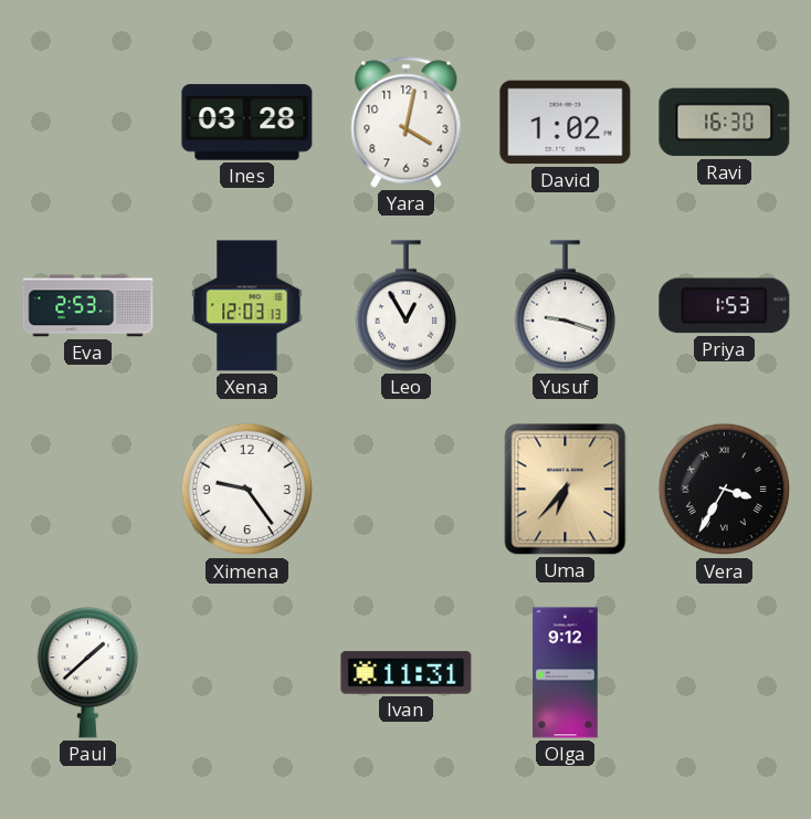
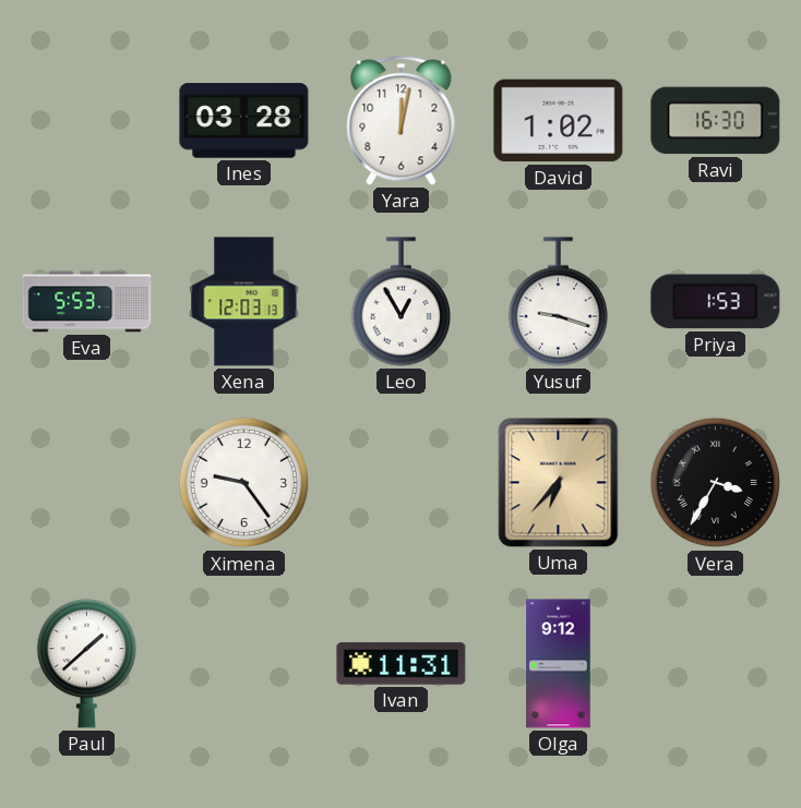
Yara: 4:02 -> 12:02
Eva: 2:53 -> 5:53
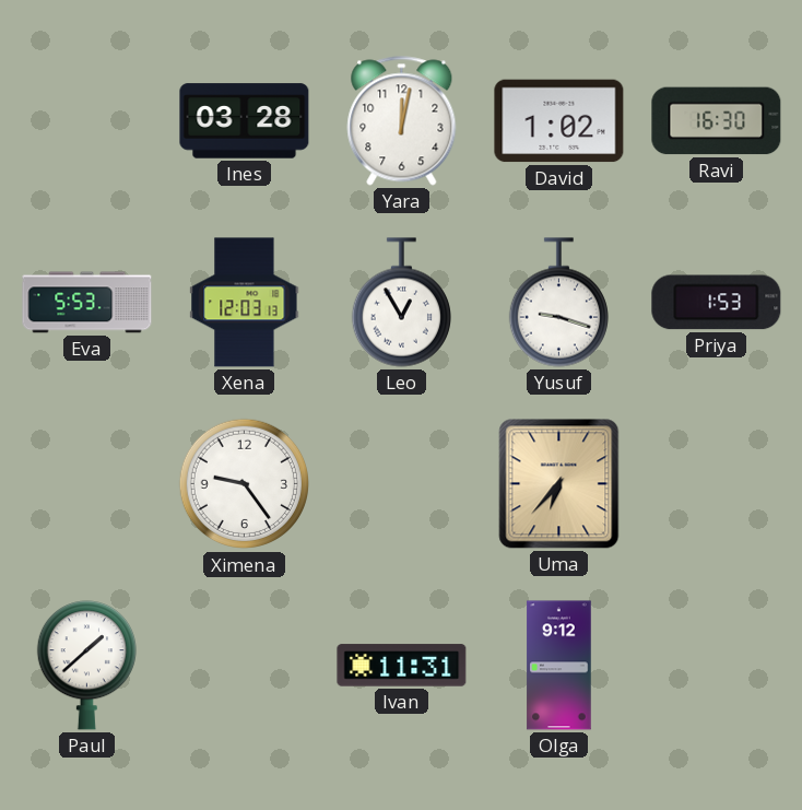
Vera: 3:35 -> none
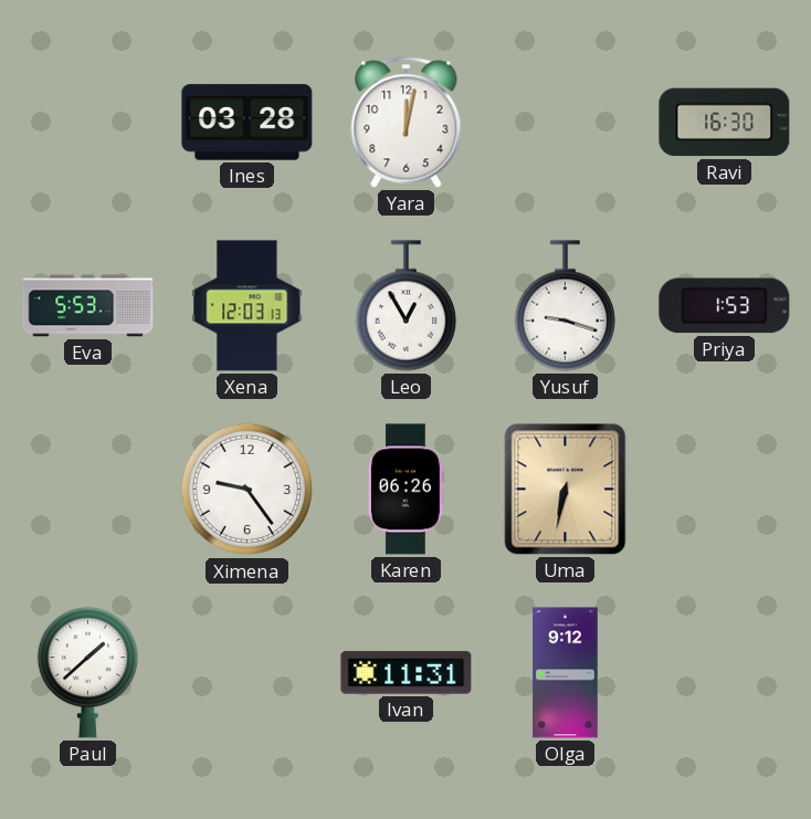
David: 1:02 -> none
Karen: none -> 06:26
Uma: 6:37 -> 6:32
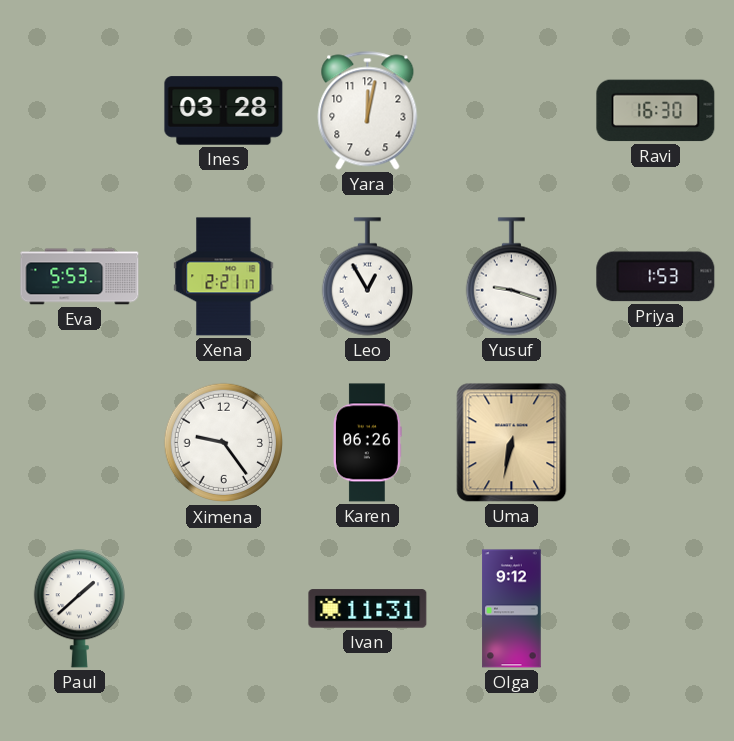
Xena: 12:03 -> 2:21
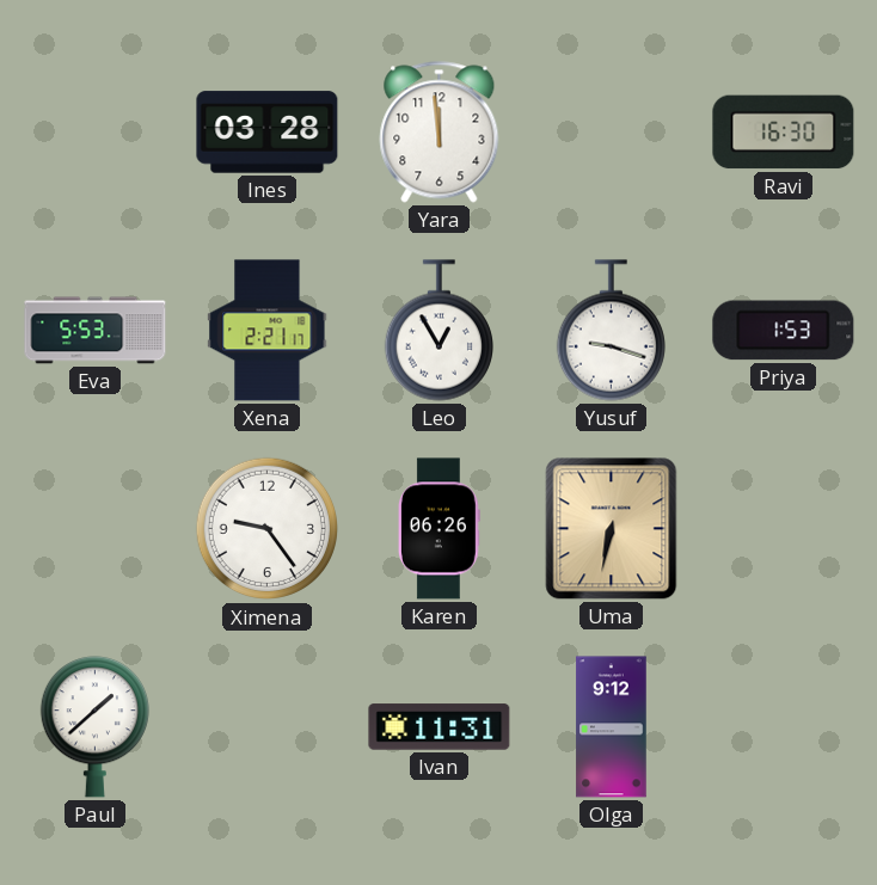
Yara: 12:02 -> 11:59
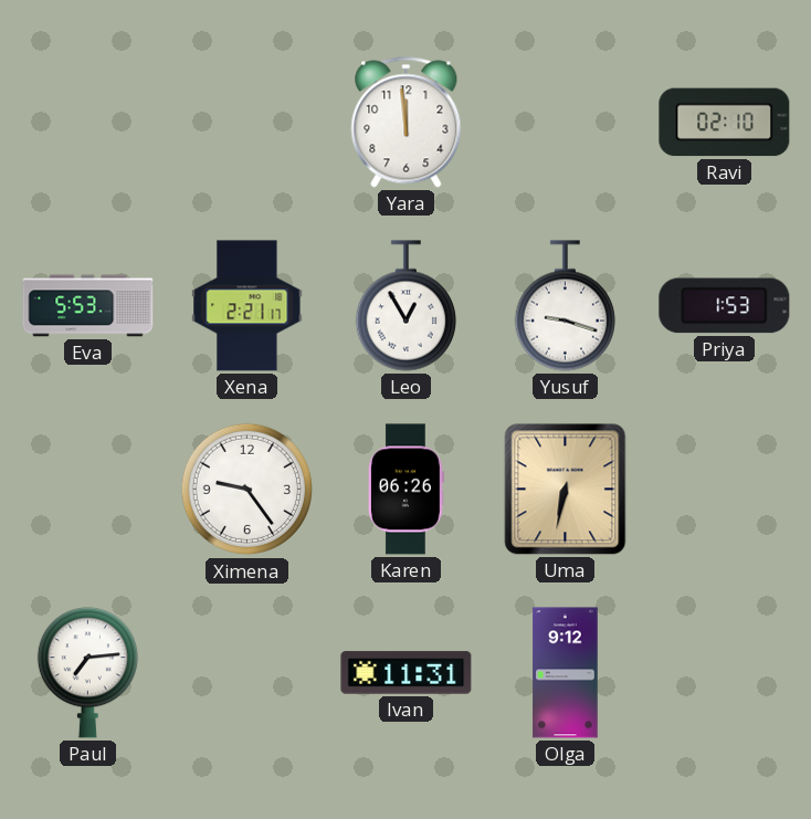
Ines: 03:28 -> none
Ravi: 16:30 -> 02:10
Paul: 1:38 -> 7:14
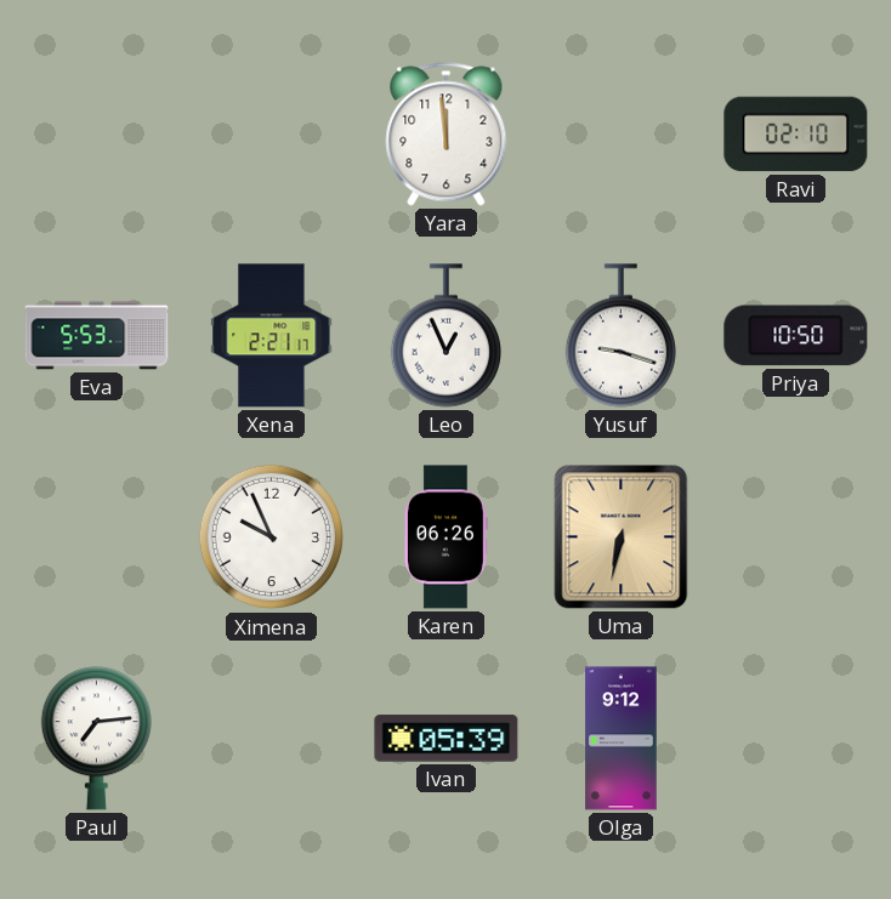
Leo: 12:55 -> 12:56
Priya: 1:53 -> 10:50
Ximena: 9:24 -> 9:56
Ivan: 11:31 -> 05:39
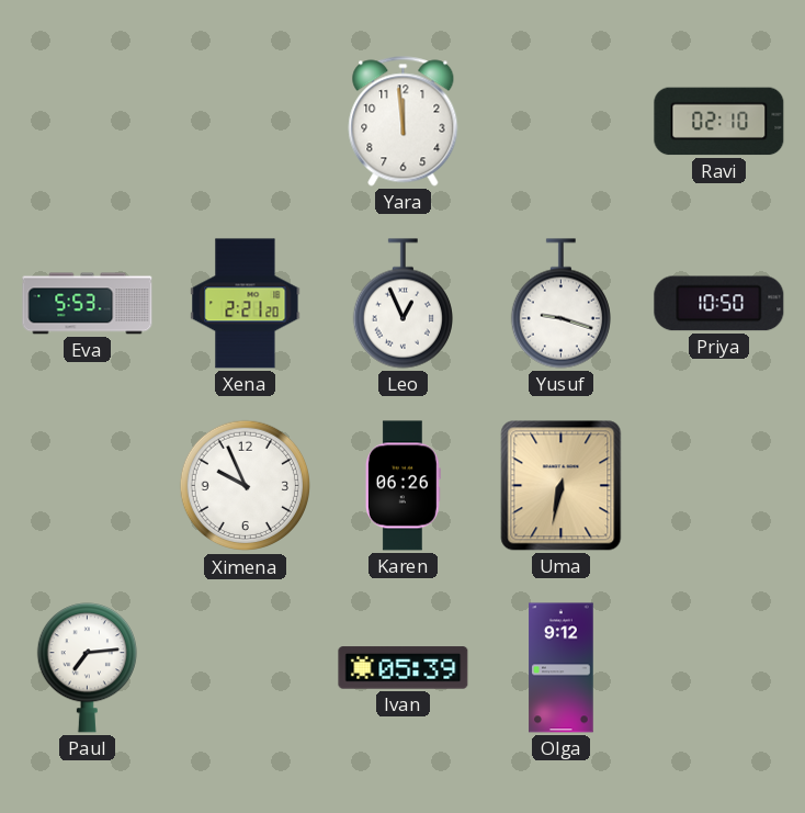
Xena: 2:21:17 -> 2:21:20
